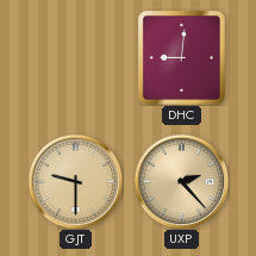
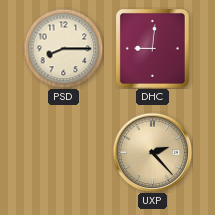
PSD: none -> 8:15
GJT: 9:30 -> none
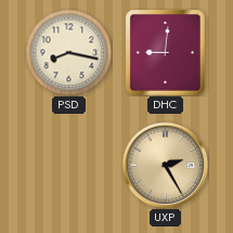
PSD: 8:15 -> 8:17
UXP: 2:23 -> 2:25
